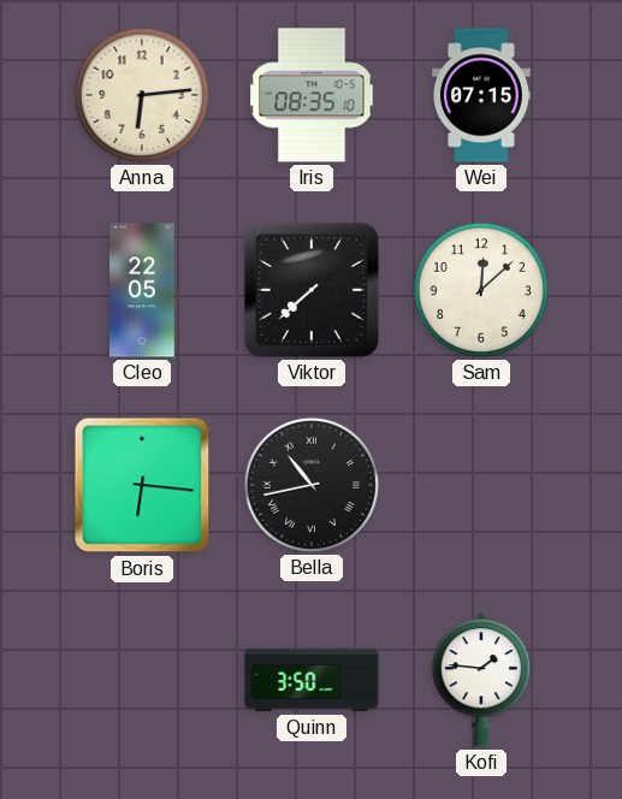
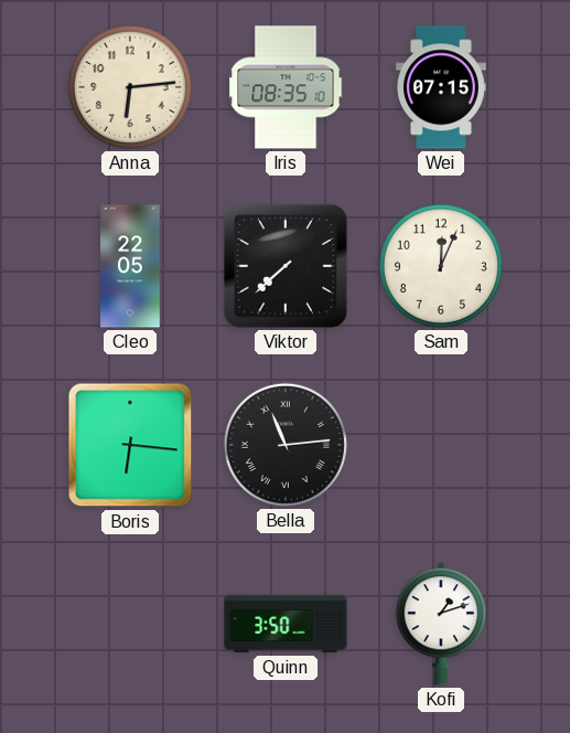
Sam: 12:08 -> 12:04
Bella: 10:43 -> 11:14
Kofi: 1:46 -> 1:12
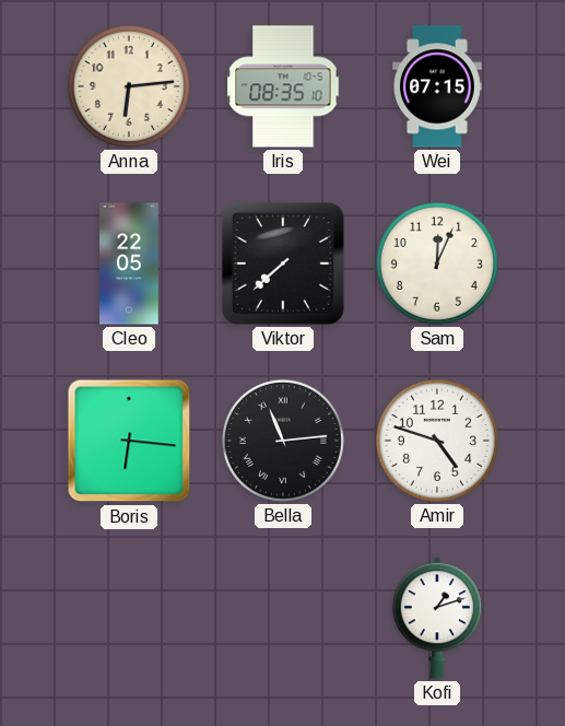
Amir: none -> 4:48
Quinn: 3:50 -> none
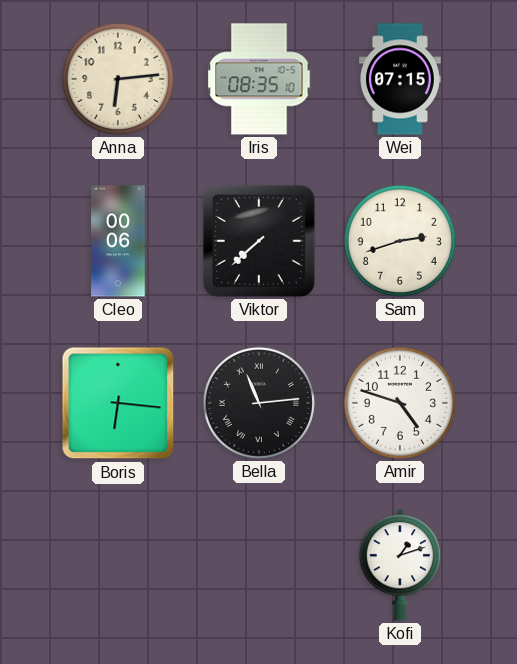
Cleo: 22:05 -> 00:06
Sam: 12:04 -> 2:42
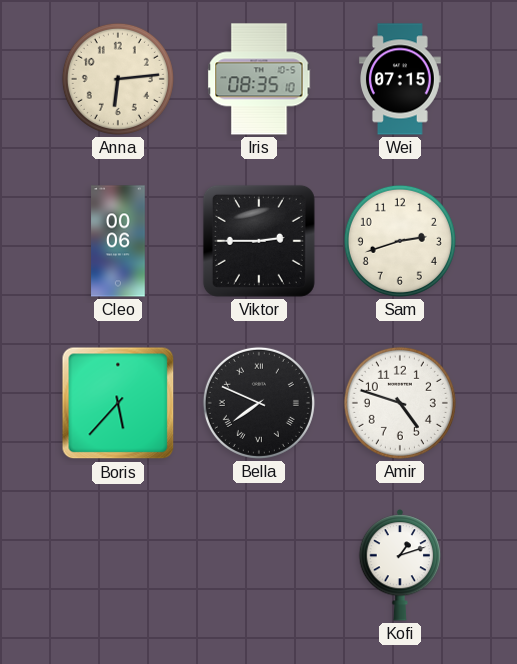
Viktor: 7:38 -> 2:45
Boris: 6:16 -> 5:37
Bella: 11:14 -> 7:49
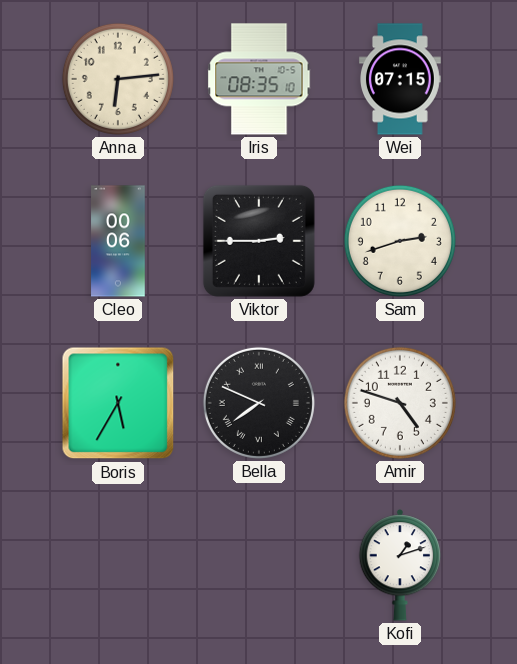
Boris: 5:37 -> 5:35
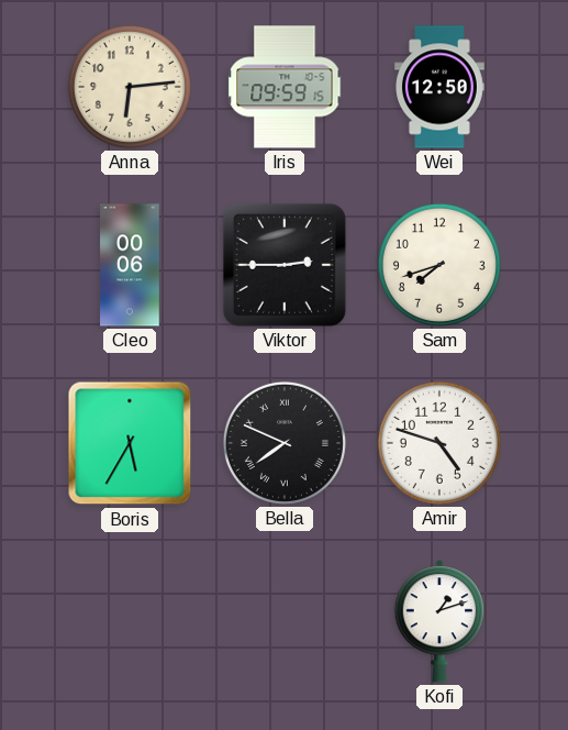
Iris: 08:35 -> 09:59
Wei: 07:15 -> 12:50
Sam: 2:42 -> 7:42
